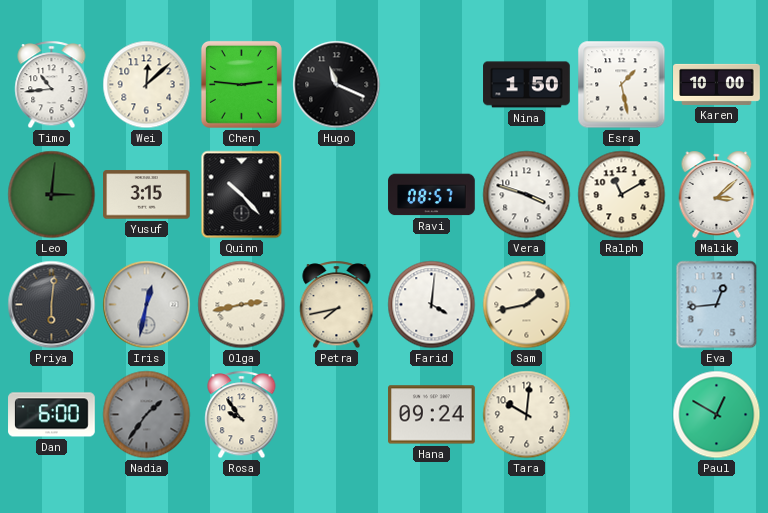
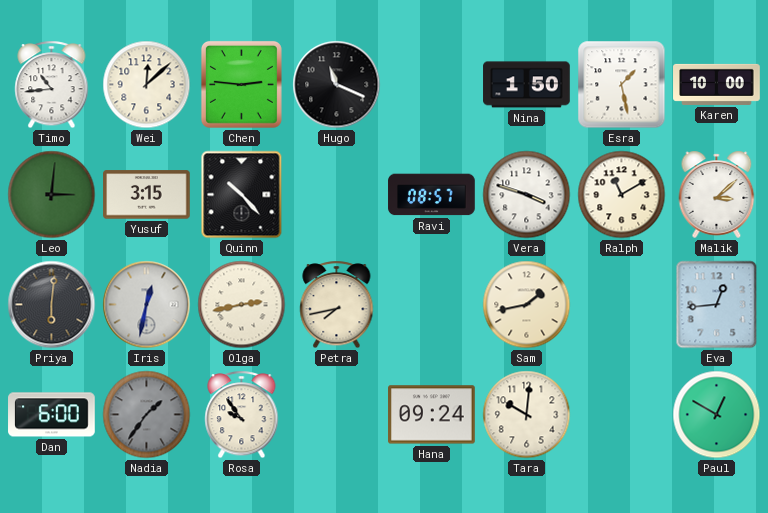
Farid: 4:01 -> none
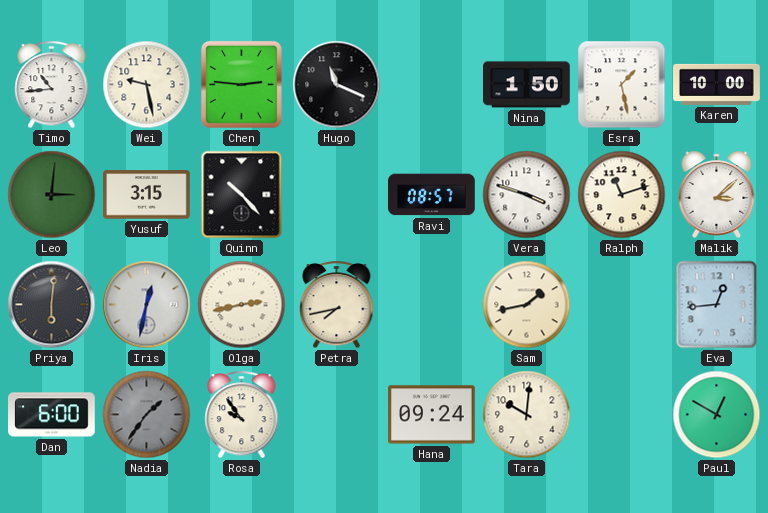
Wei: 12:08 -> 9:28
Ralph: 11:10 -> 11:12
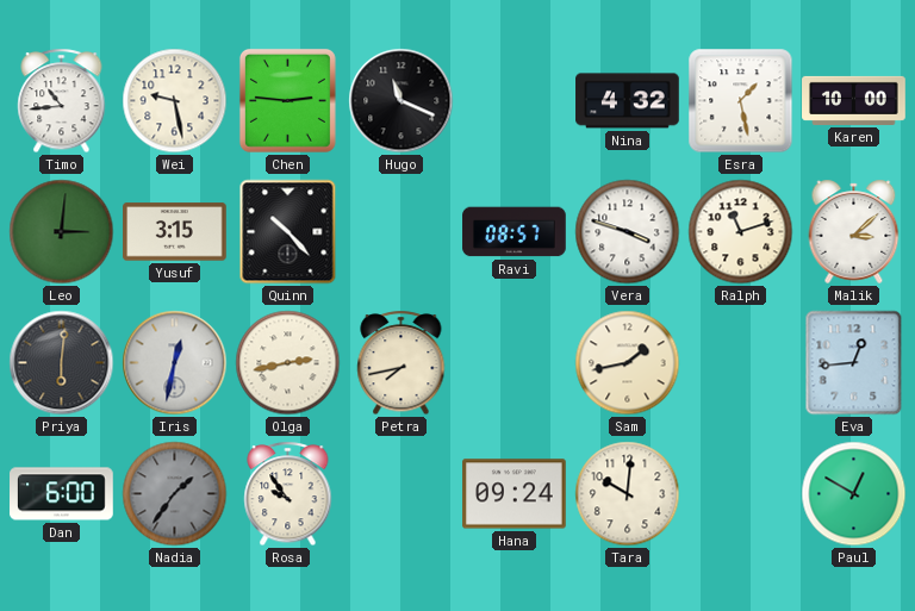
Nina: 1:50 -> 4:32
